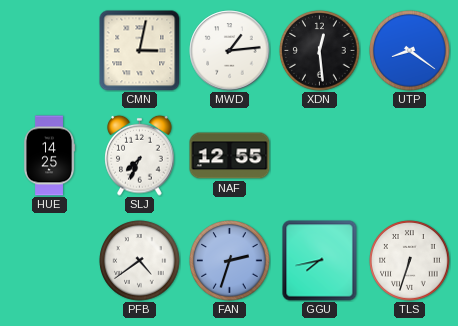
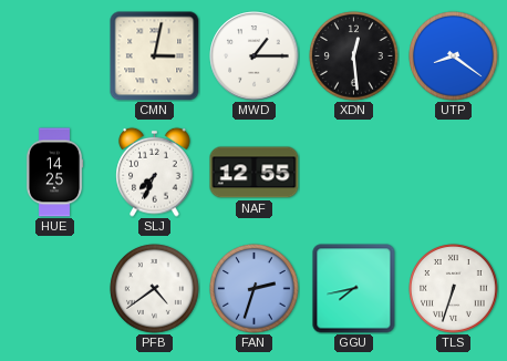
MWD: 1:14 -> 1:15
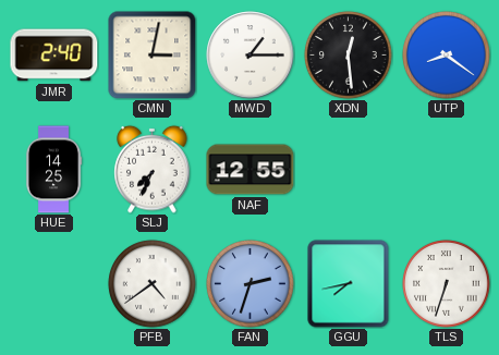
JMR: none -> 2:40
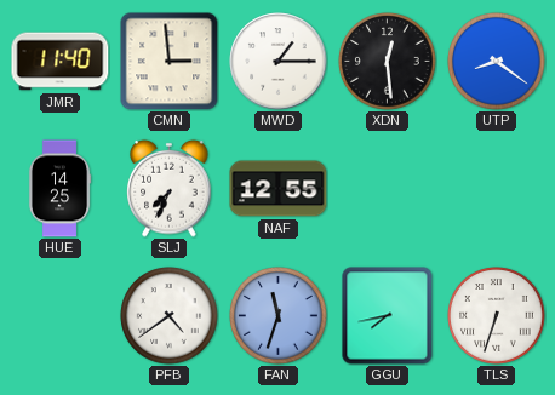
JMR: 2:40 -> 11:40
CMN: 3:02 -> 2:59
FAN: 2:33 -> 11:33
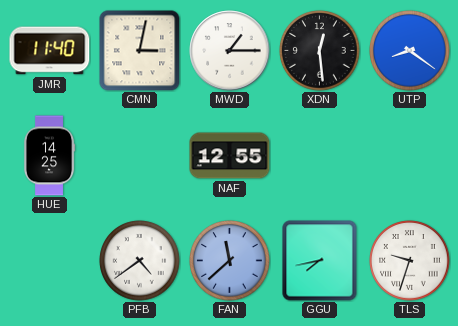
CMN: 2:59 -> 3:02
SLJ: 7:34 -> none
FAN: 11:33 -> 11:38
TLS: 6:33 -> 9:33
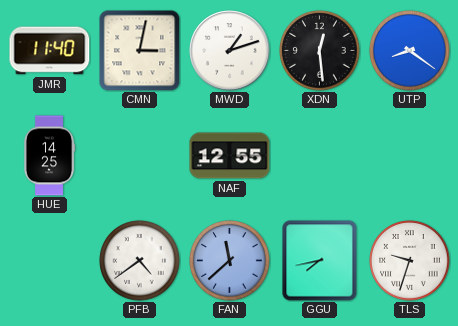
MWD: 1:15 -> 1:12
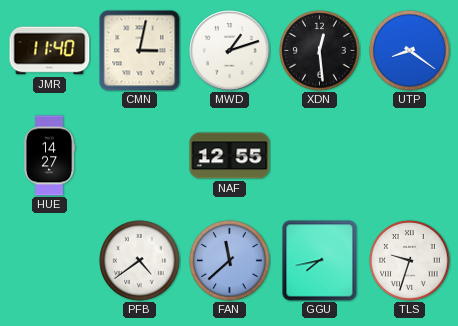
HUE: 14:25 -> 14:27
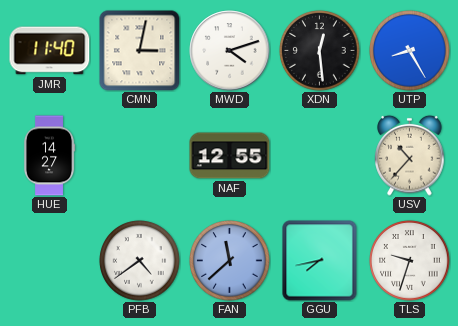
MWD: 1:12 -> 4:12
UTP: 8:21 -> 8:25
USV: none -> 10:37
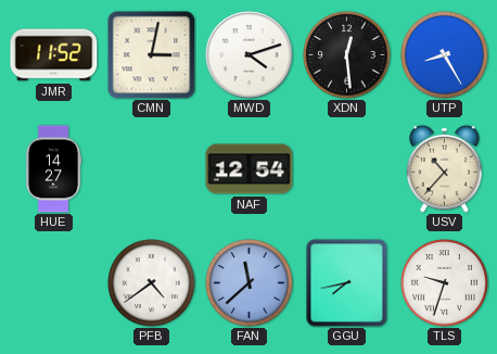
JMR: 11:40 -> 11:52
NAF: 12:55 -> 12:54
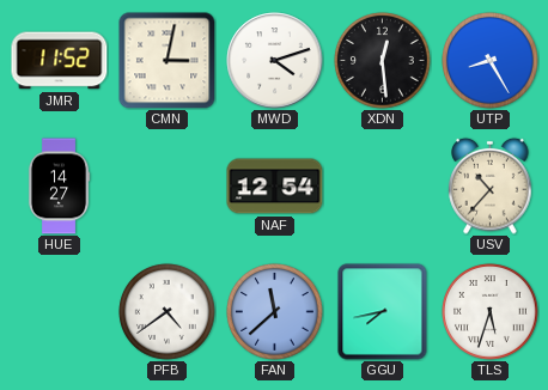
TLS: 9:33 -> 5:33
